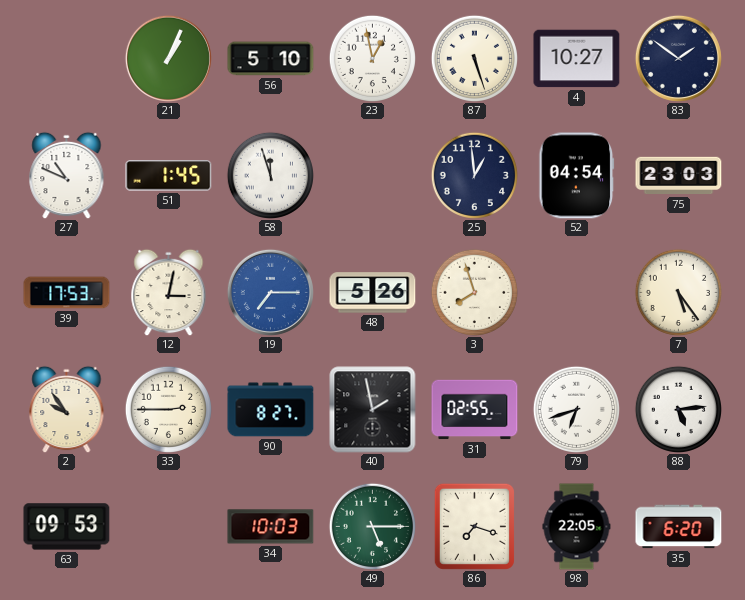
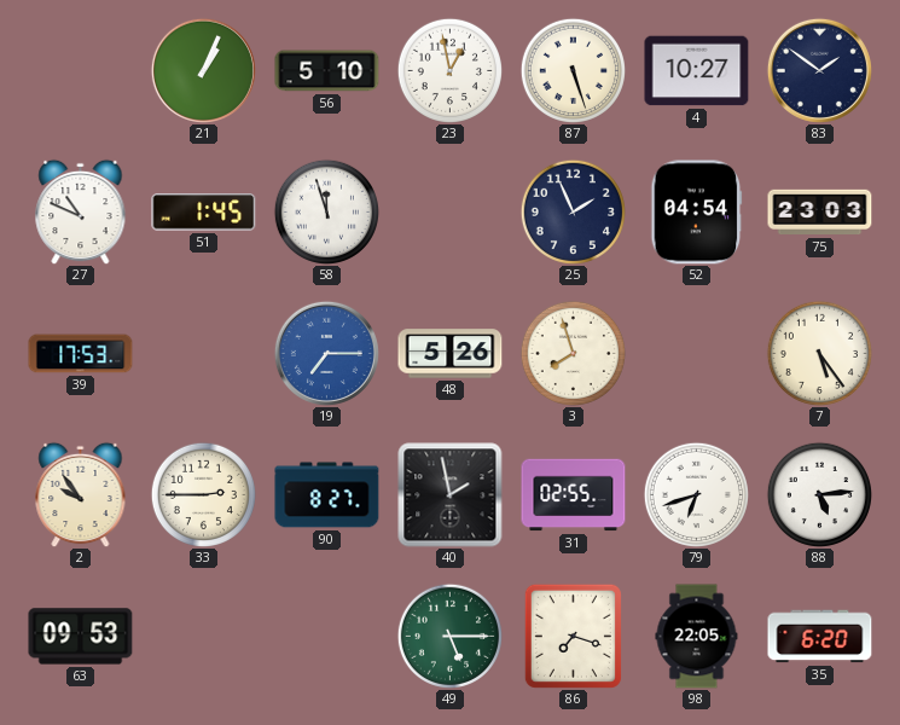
25: 12:59 -> 1:56
12: 3:02 -> none
34: 10:03 -> none
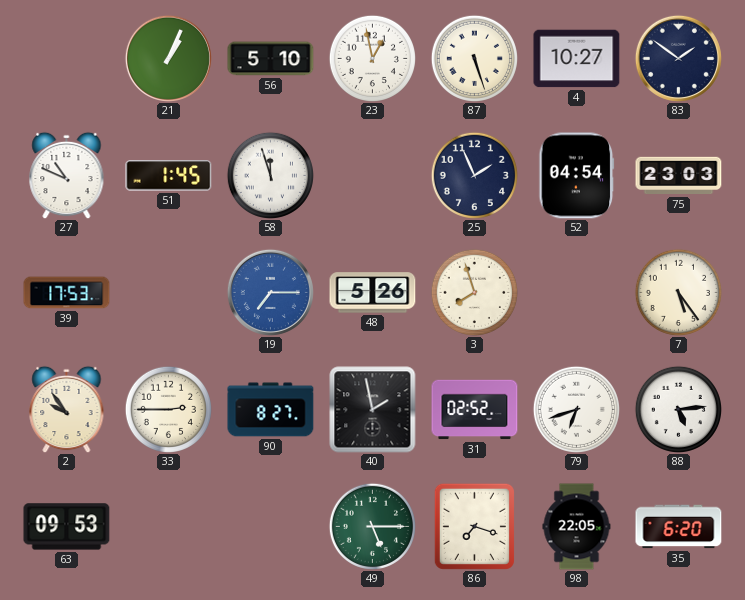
31: 02:55 -> 02:52
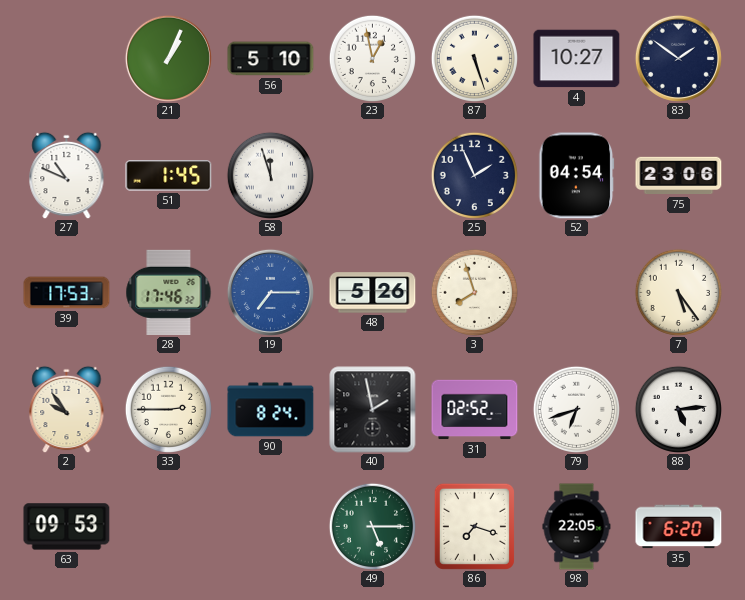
75: 23:03 -> 23:06
28: none -> 17:46
90: 8:27 -> 8:24
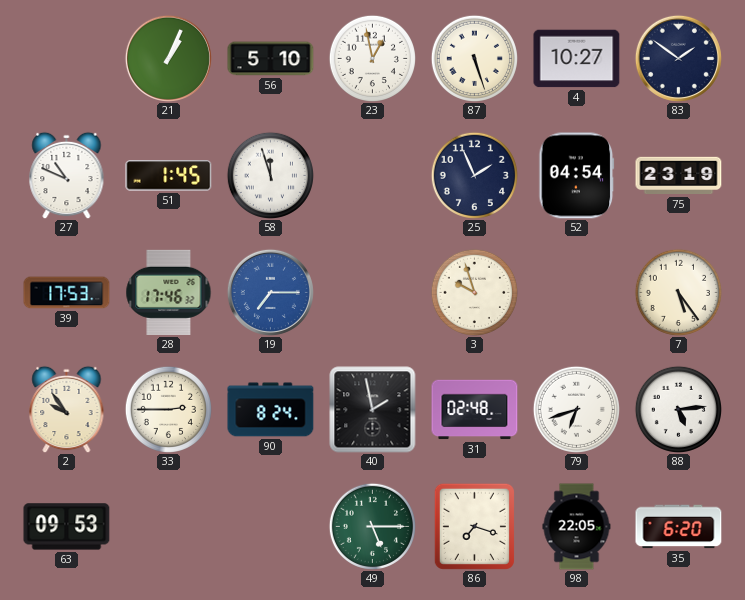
75: 23:06 -> 23:19
48: 5:26 -> none
3: 7:57 -> 9:57
31: 02:52 -> 02:48
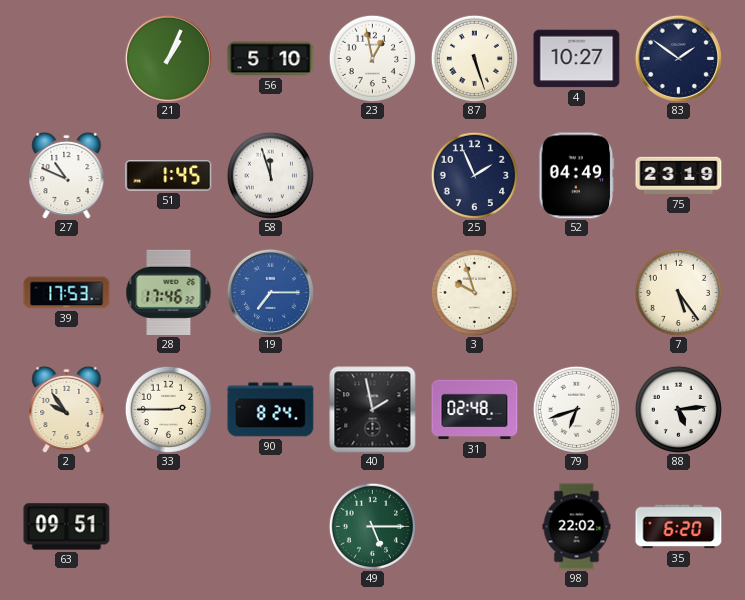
52: 04:54 -> 04:49
63: 09:53 -> 09:51
86: 7:18 -> none
98: 22:05 -> 22:02
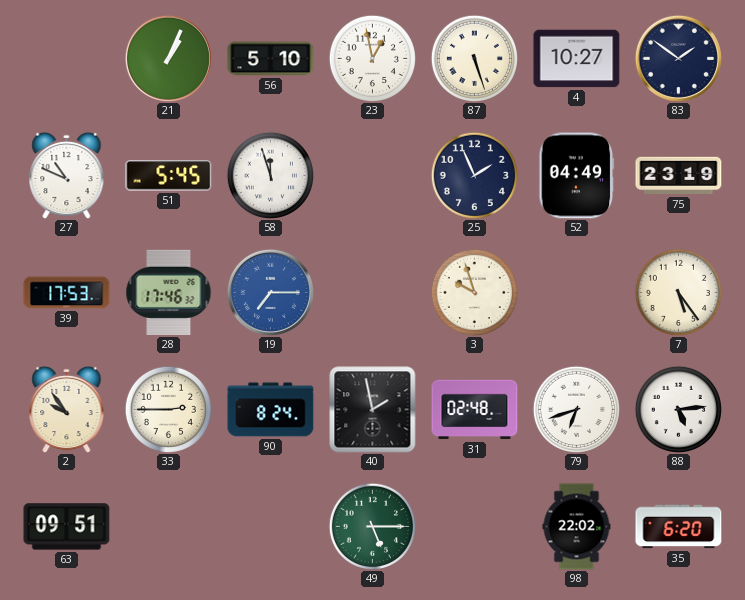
51: 1:45 -> 5:45
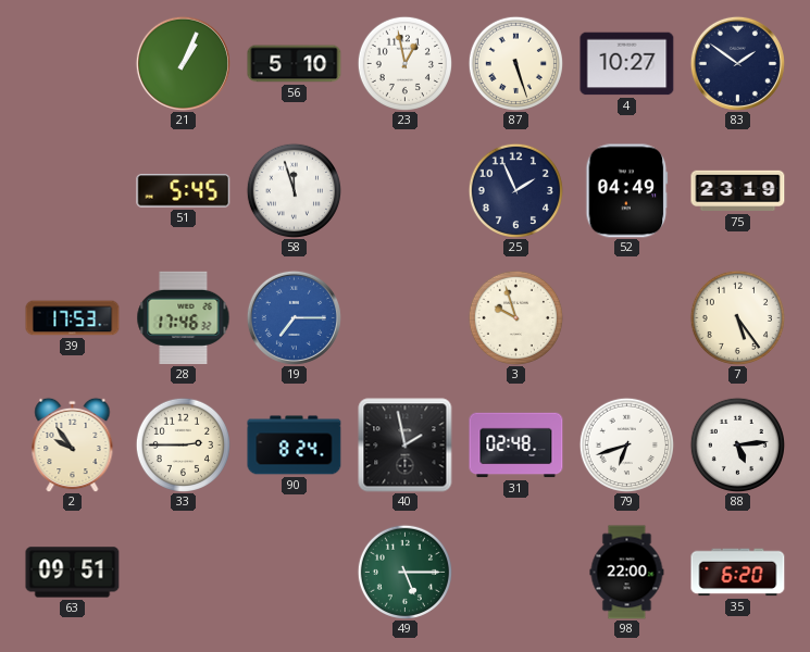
27: 10:49 -> none
98: 22:02 -> 22:00
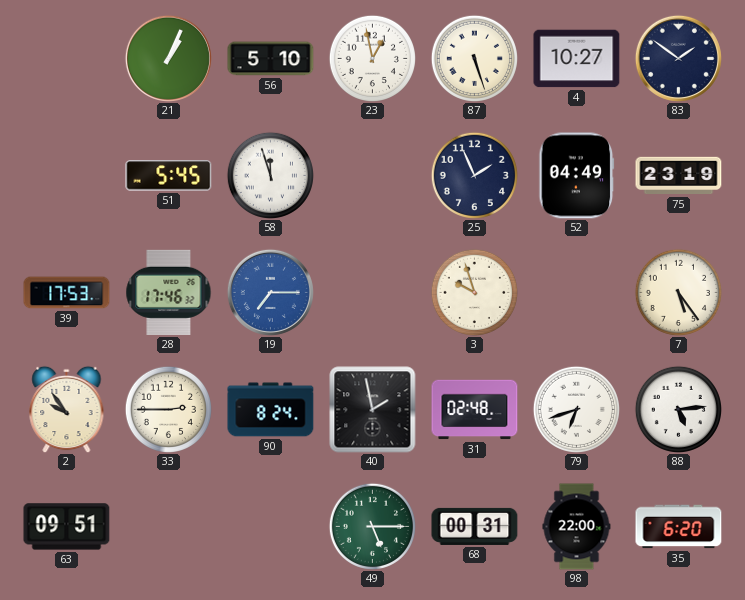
68: none -> 00:31
